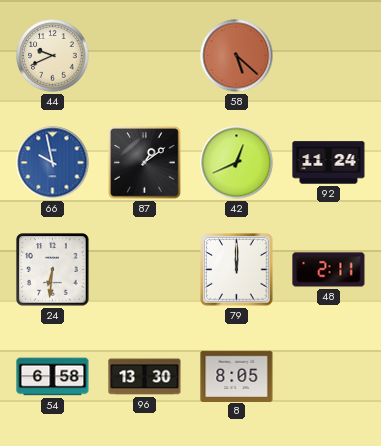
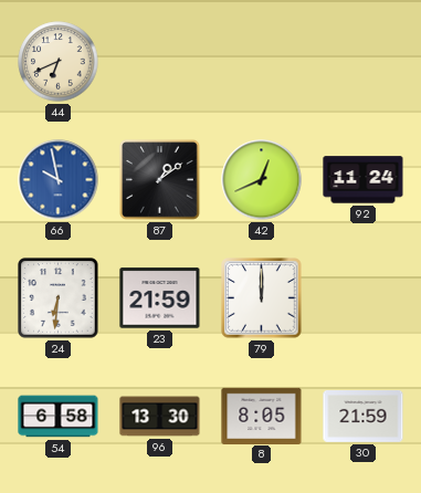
44: 9:41 -> 6:41
58: 5:22 -> none
23: none -> 21:59
48: 2:11 -> none
30: none -> 21:59
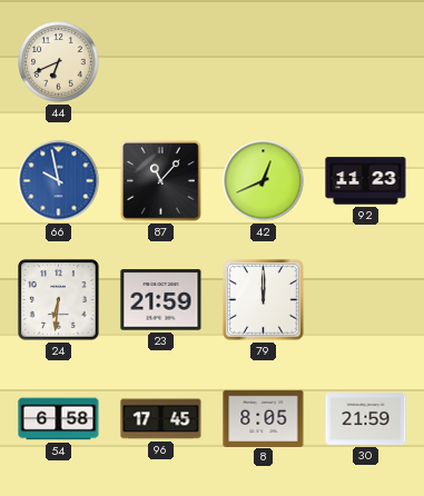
87: 1:09 -> 11:07
92: 11:24 -> 11:23
96: 13:30 -> 17:45
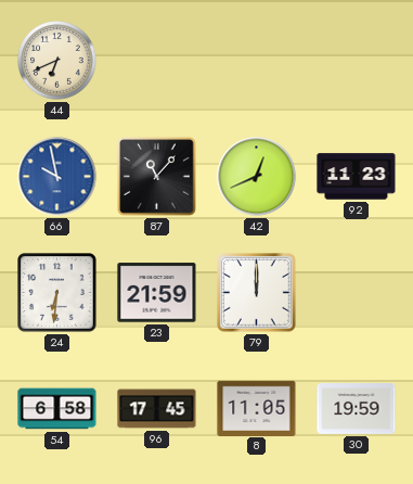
8: 8:05 -> 11:05
30: 21:59 -> 19:59
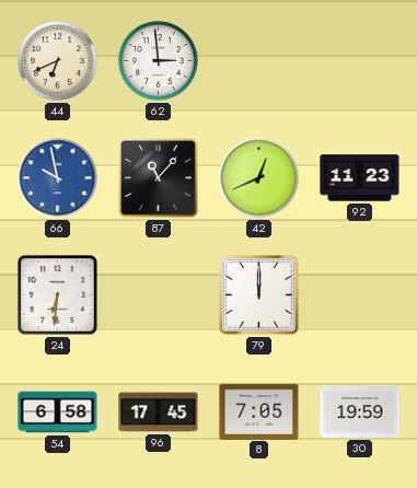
62: none -> 2:59
23: 21:59 -> none
8: 11:05 -> 7:05
